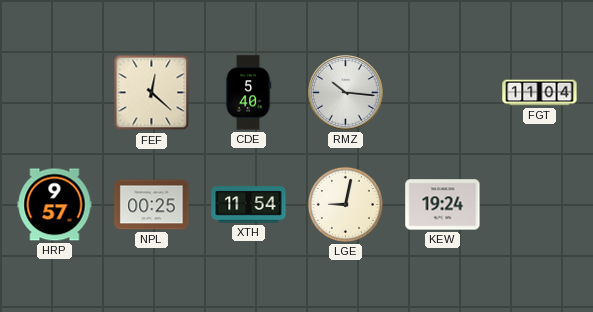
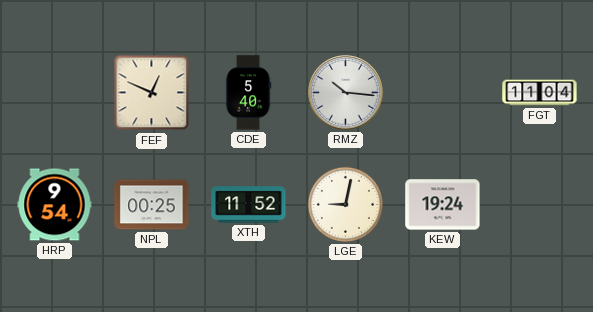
FEF: 12:22 -> 12:49
HRP: 9:57 -> 9:54
XTH: 11:54 -> 11:52
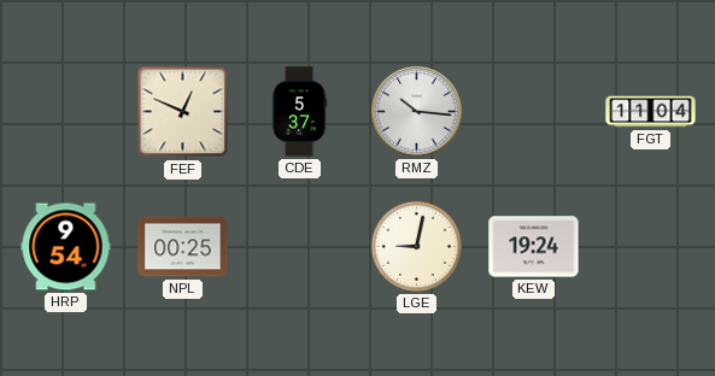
CDE: 5:40 -> 5:37
XTH: 11:52 -> none
